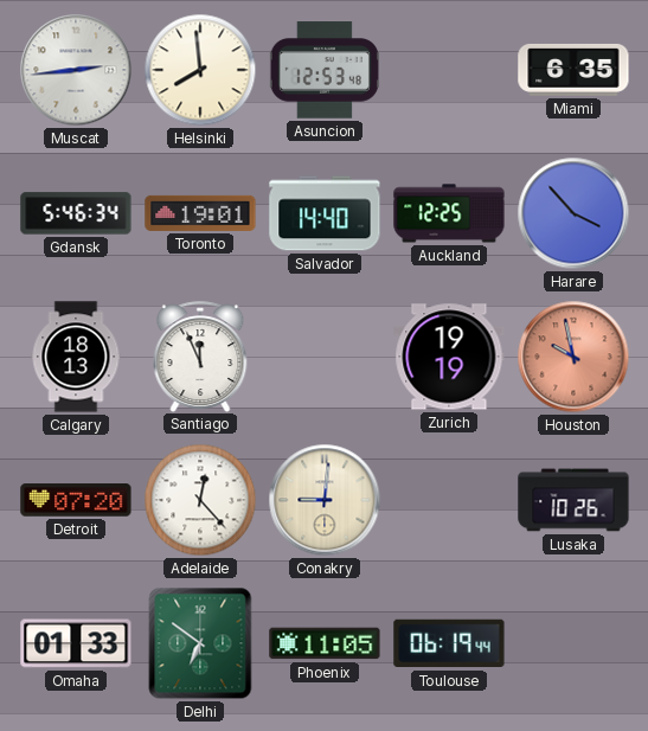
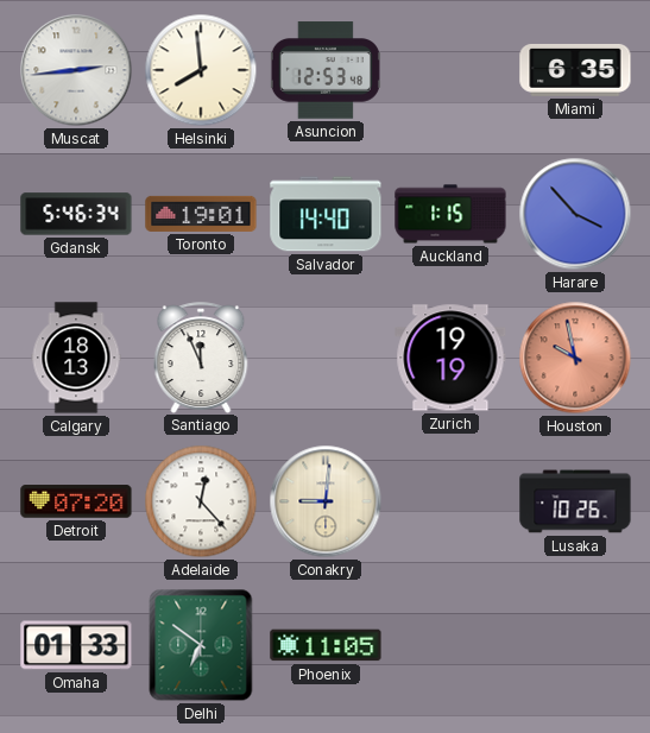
Auckland: 12:25 -> 1:15
Toulouse: 06:19 -> none
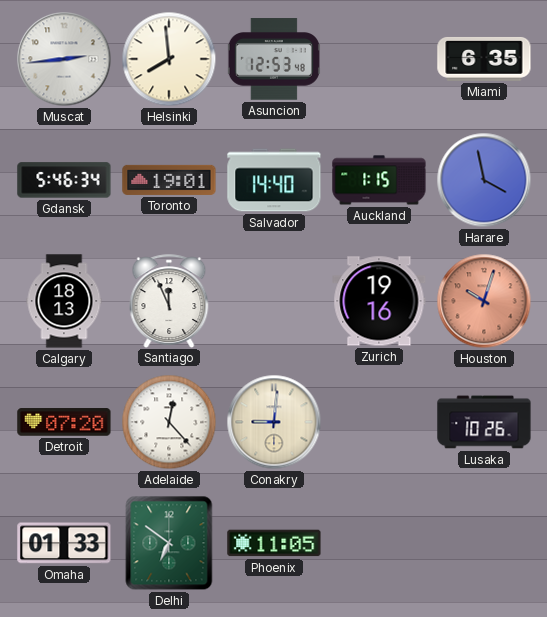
Harare: 3:53 -> 3:58
Zurich: 19:19 -> 19:16
Houston: 9:58 -> 10:03
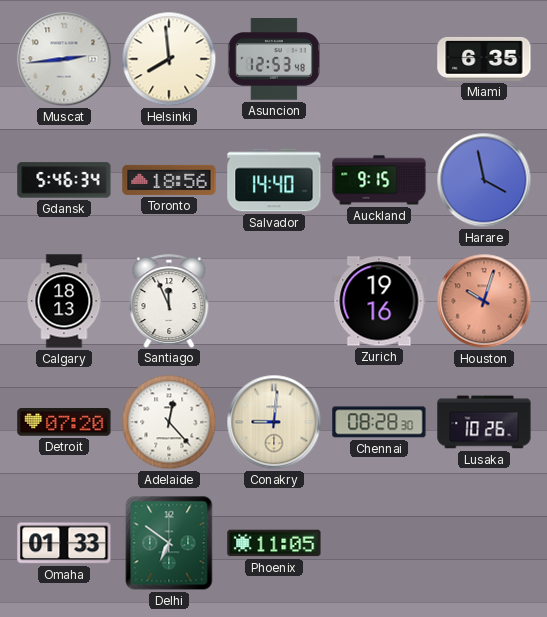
Toronto: 19:01 -> 18:56
Auckland: 1:15 -> 9:15
Chennai: none -> 08:28
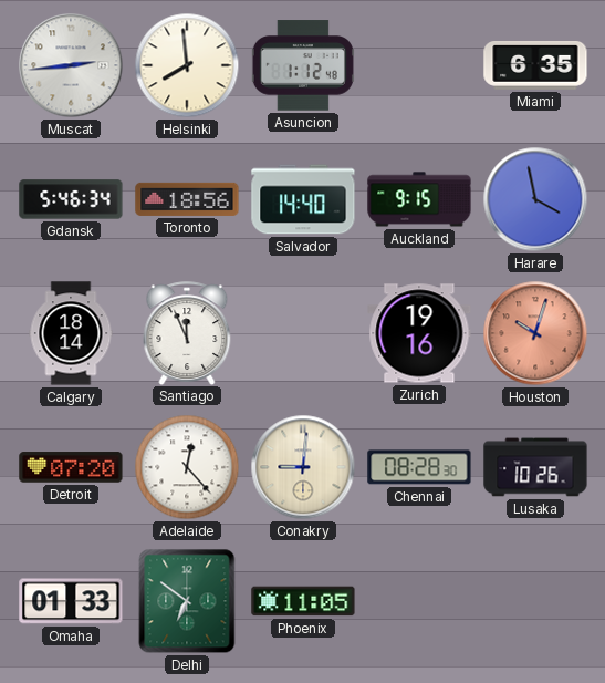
Asuncion: 12:53 -> 1:12
Calgary: 18:13 -> 18:14
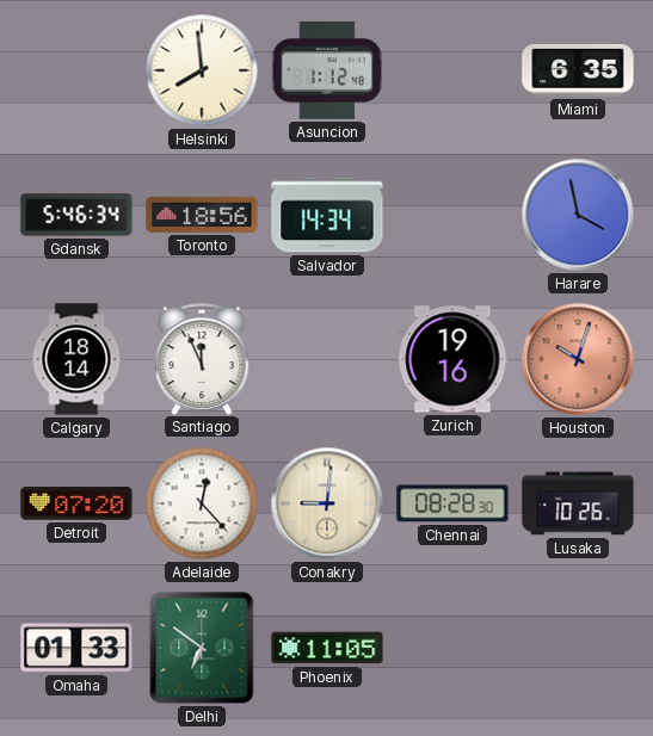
Muscat: 2:44 -> none
Salvador: 14:40 -> 14:34
Auckland: 9:15 -> none
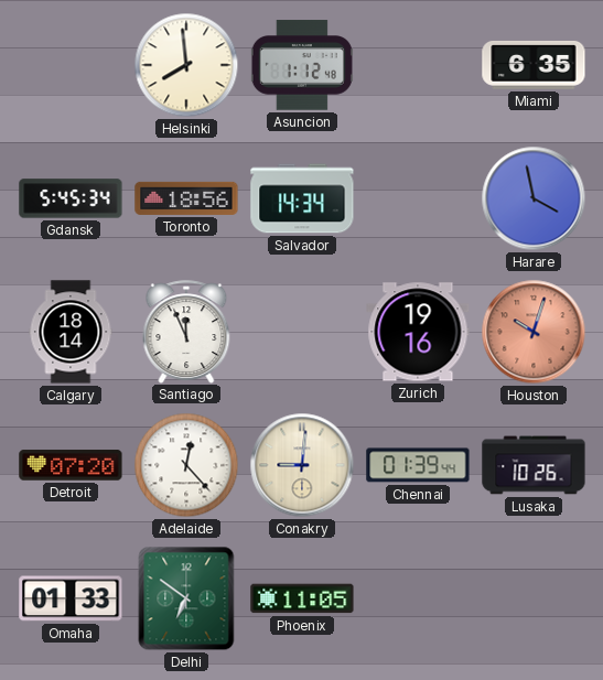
Gdansk: 5:46 -> 5:45
Chennai: 08:28 -> 01:39
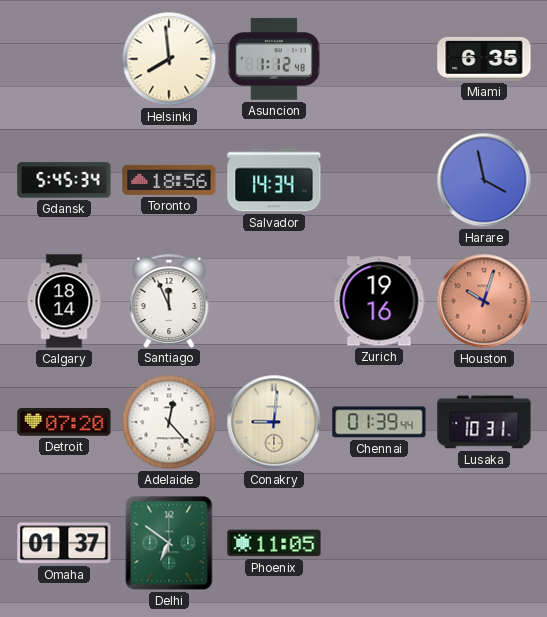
Lusaka: 10:26 -> 10:31
Omaha: 01:33 -> 01:37
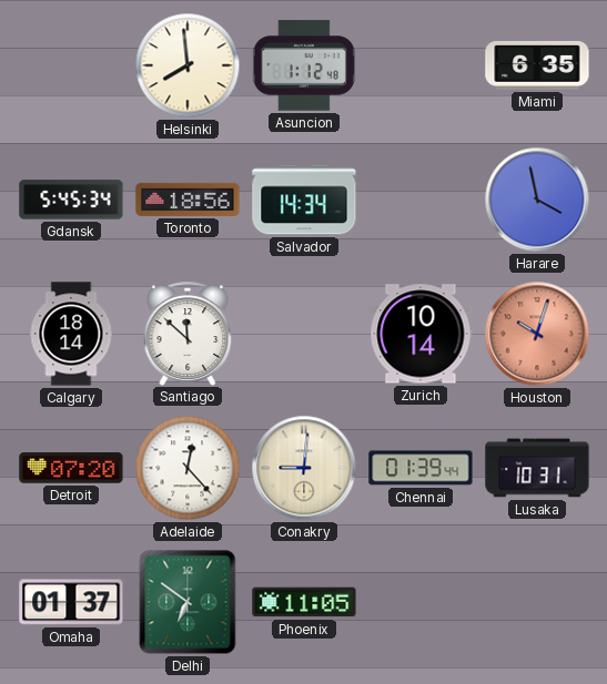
Santiago: 11:56 -> 11:52
Zurich: 19:16 -> 10:14
